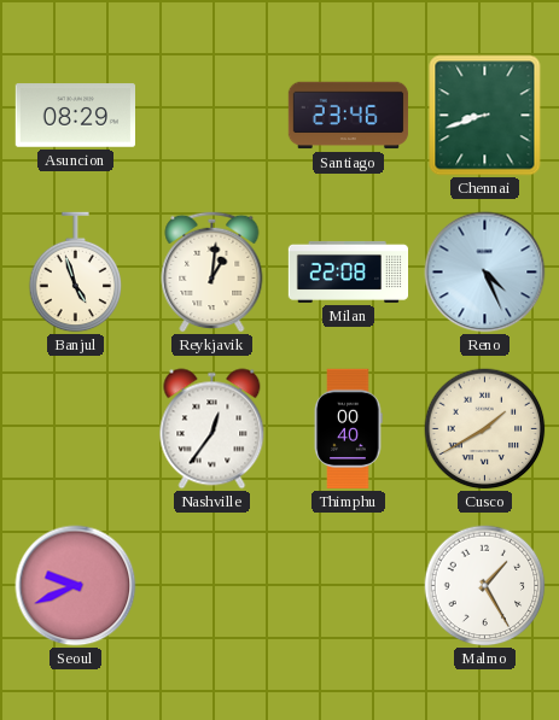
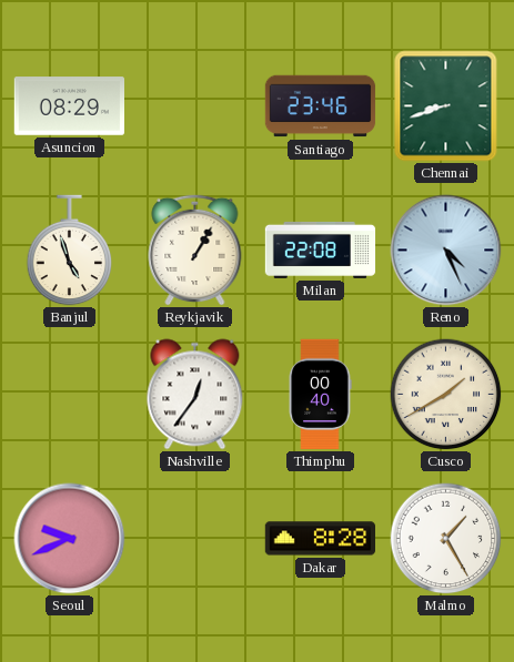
Reykjavik: 1:01 -> 1:05
Dakar: none -> 8:28
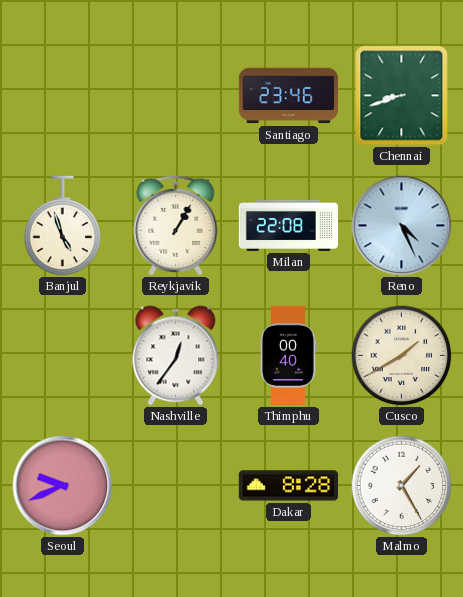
Asuncion: 08:29 -> none
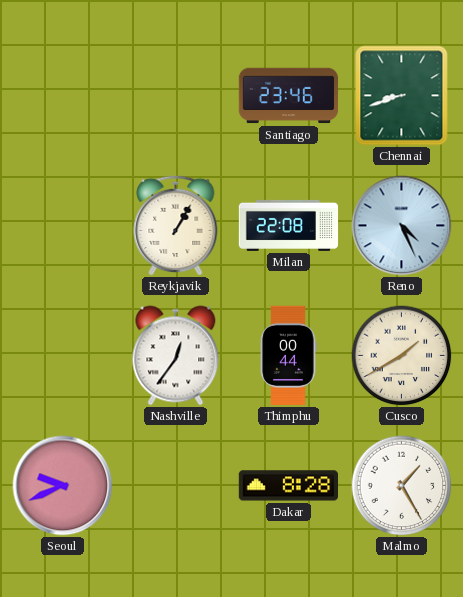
Banjul: 4:57 -> none
Thimphu: 00:40 -> 00:44
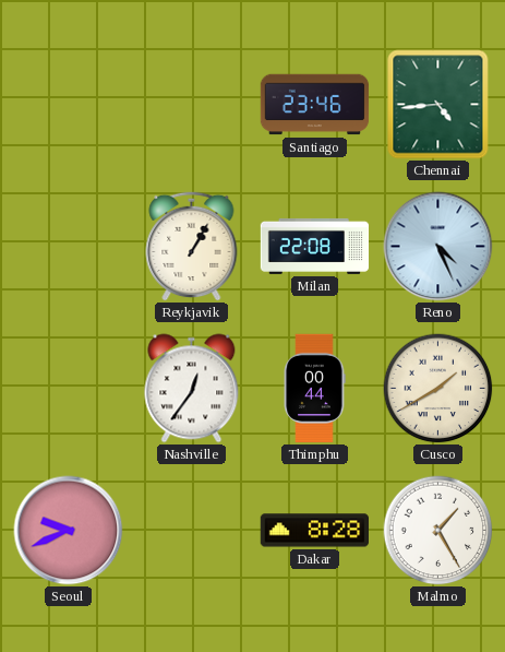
Chennai: 8:42 -> 4:44
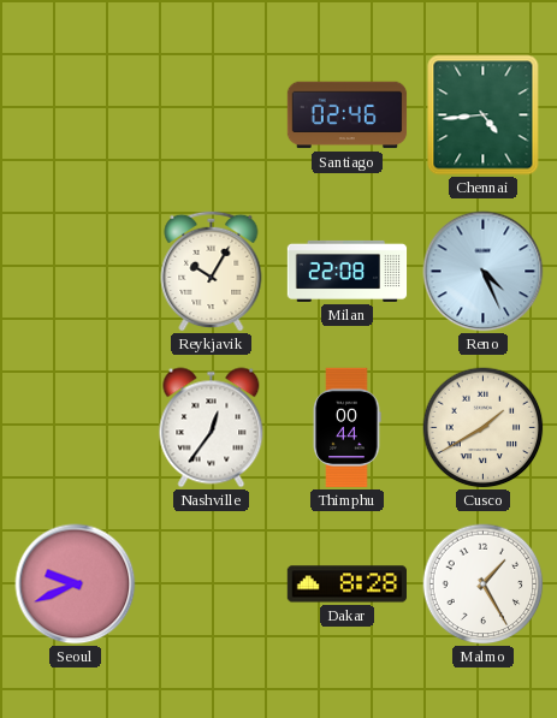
Santiago: 23:46 -> 02:46
Reykjavik: 1:05 -> 10:05
